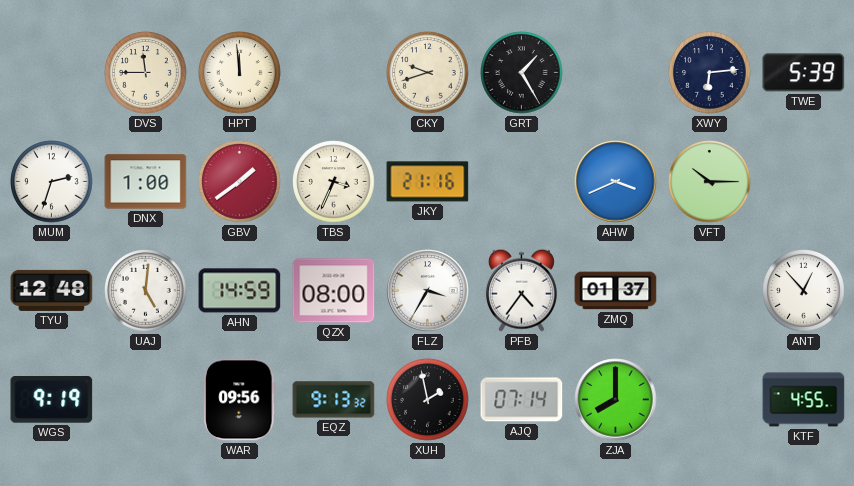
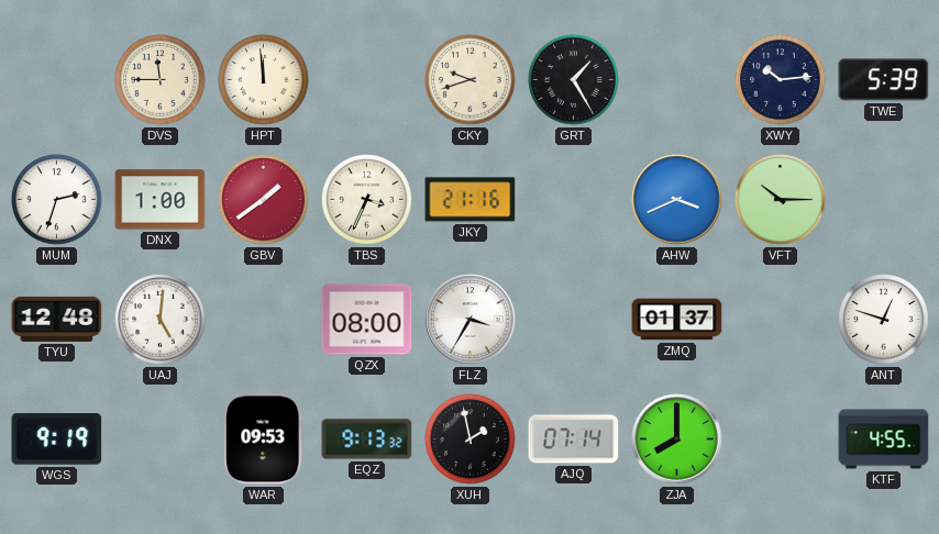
XWY: 6:14 -> 10:14
AHN: 14:59 -> none
PFB: 4:36 -> none
ANT: 12:53 -> 12:48
WAR: 09:56 -> 09:53
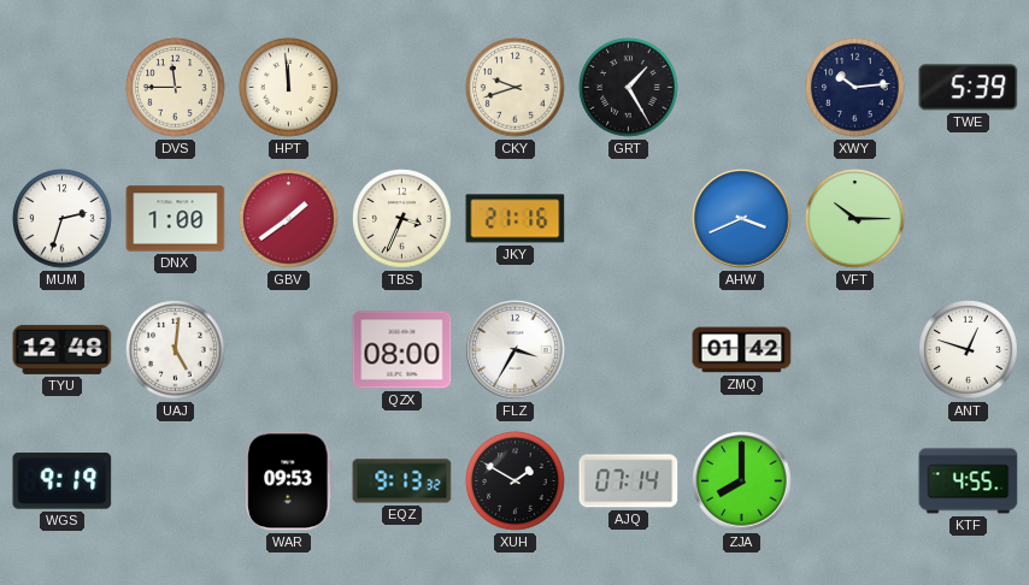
ZMQ: 01:37 -> 01:42
XUH: 1:58 -> 1:50
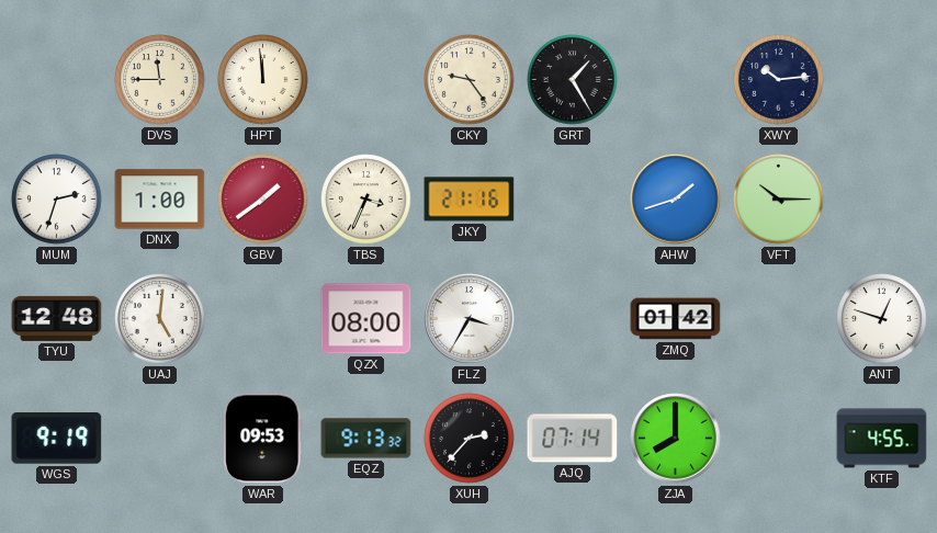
CKY: 9:42 -> 9:24
TWE: 5:39 -> none
AHW: 3:41 -> 1:42
XUH: 1:50 -> 2:37
